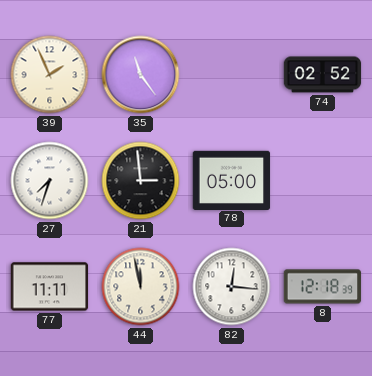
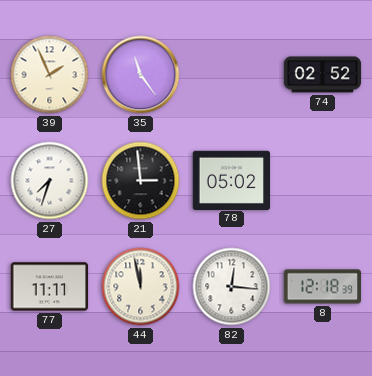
78: 05:00 -> 05:02
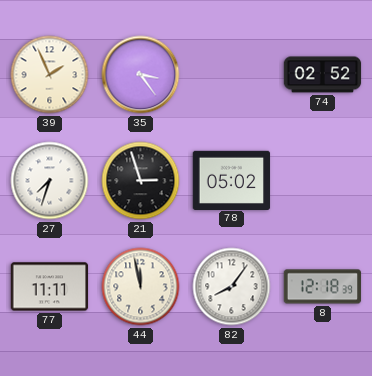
35: 11:24 -> 3:24
21: 2:59 -> 2:57
82: 12:16 -> 8:06
